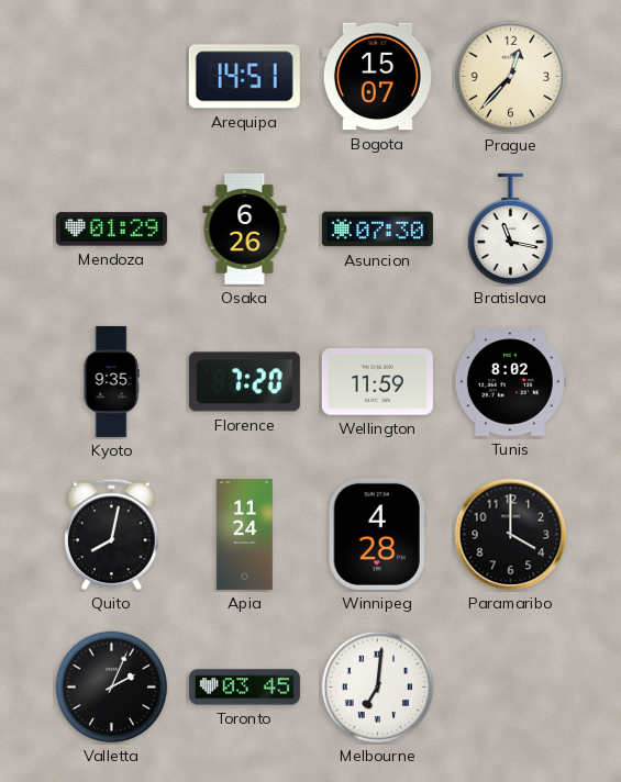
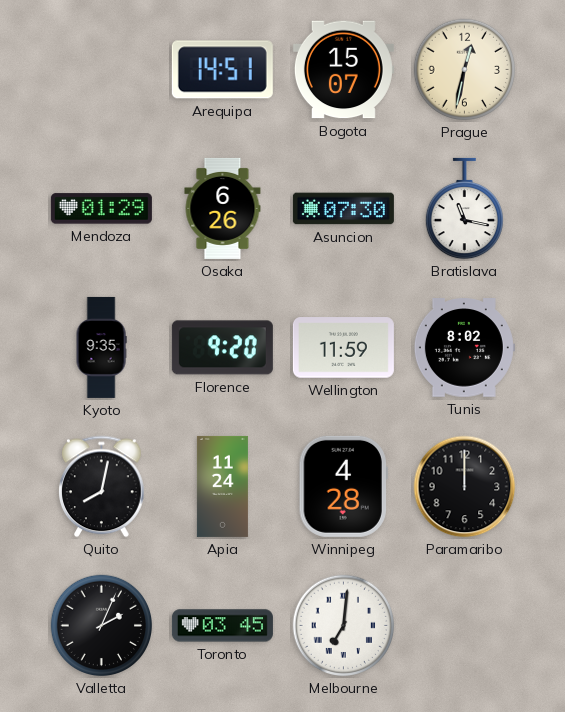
Prague: 12:37 -> 12:32
Florence: 7:20 -> 9:20
Paramaribo: 4:00 -> 12:00
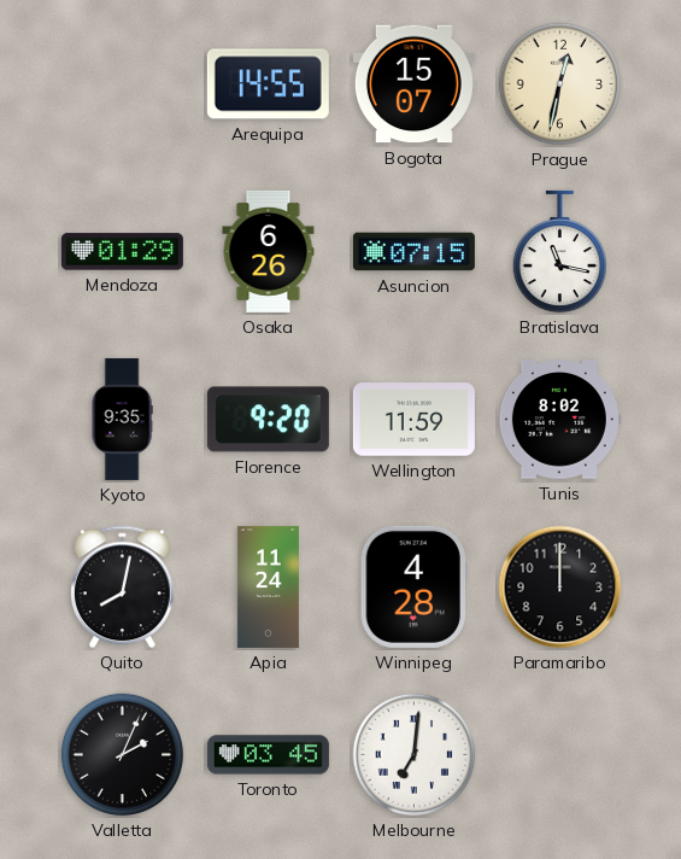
Arequipa: 14:51 -> 14:55
Asuncion: 07:30 -> 07:15
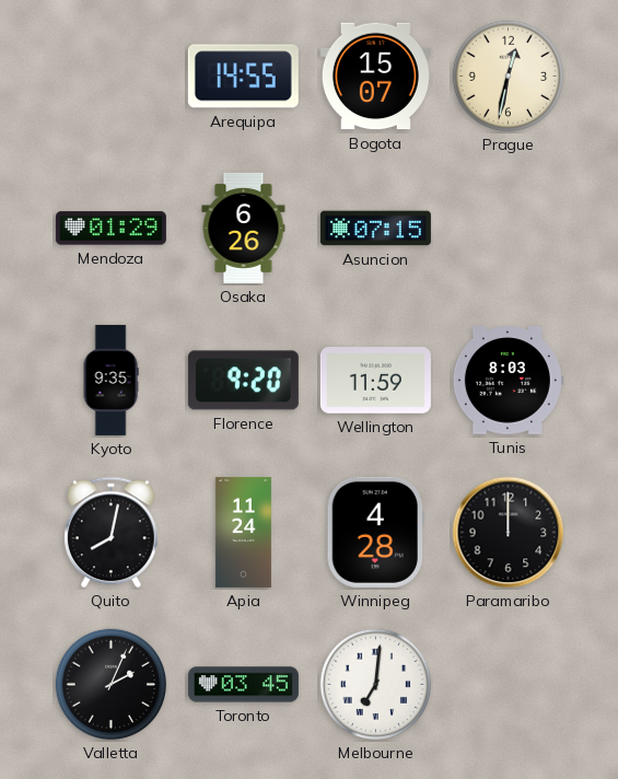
Bratislava: 11:17 -> none
Tunis: 8:02 -> 8:03
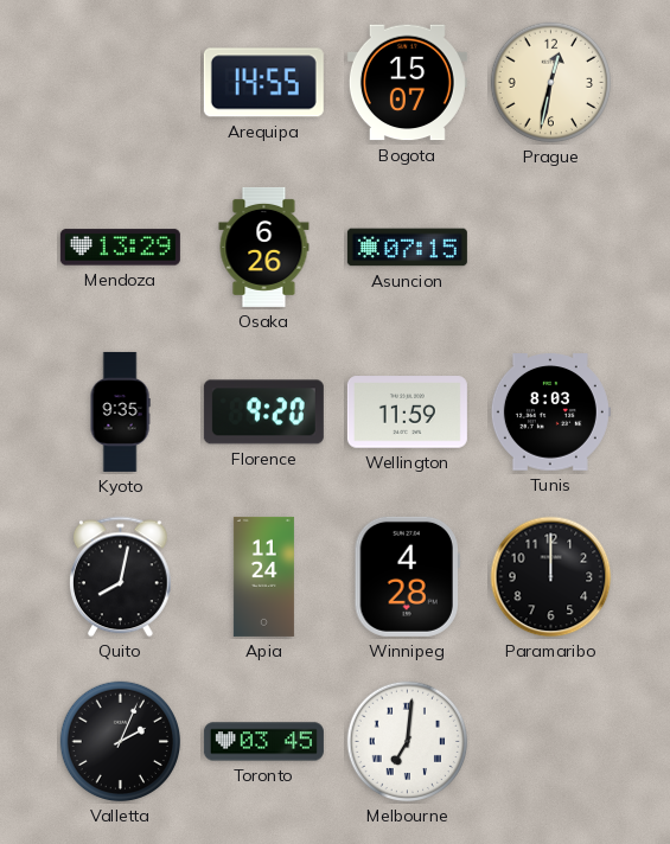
Mendoza: 01:29 -> 13:29
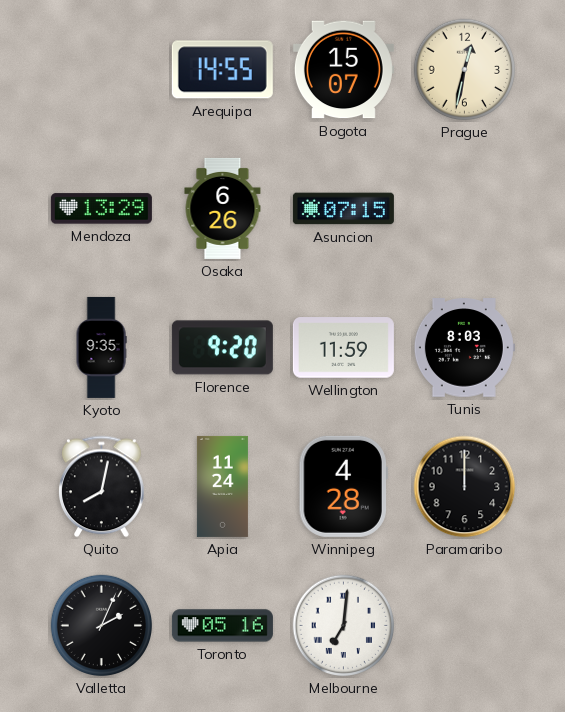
Toronto: 03:45 -> 05:16
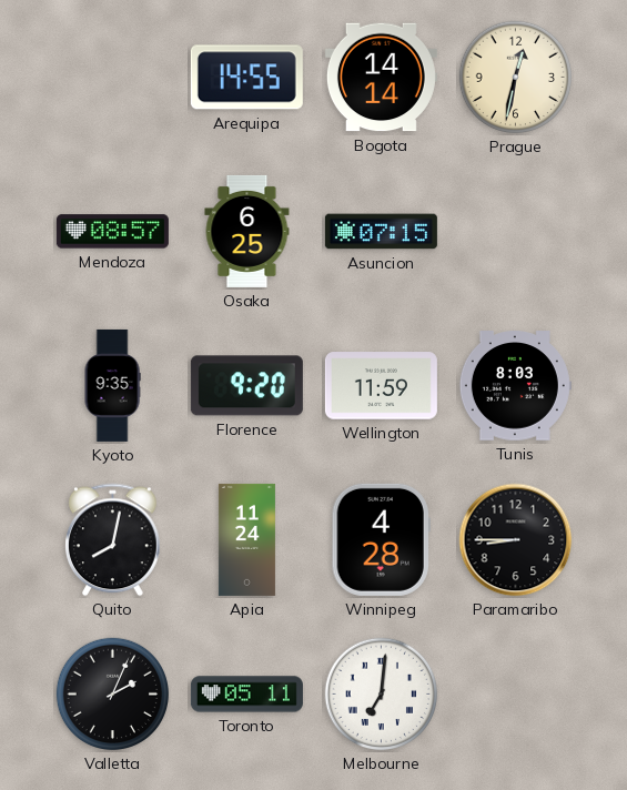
Bogota: 15:07 -> 14:14
Mendoza: 13:29 -> 08:57
Osaka: 6:26 -> 6:25
Paramaribo: 12:00 -> 8:45
Toronto: 05:16 -> 05:11
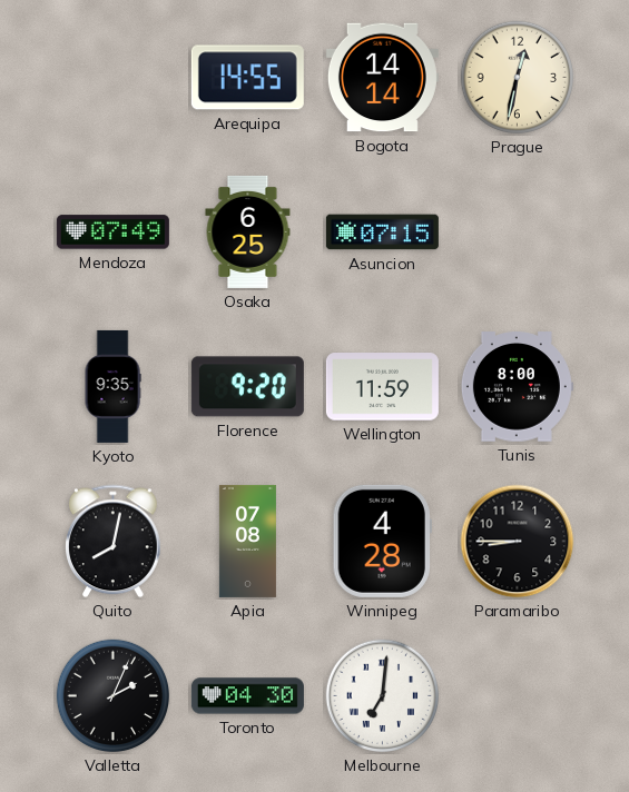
Mendoza: 08:57 -> 07:49
Tunis: 8:03 -> 8:00
Apia: 11:24 -> 07:08
Toronto: 05:11 -> 04:30
